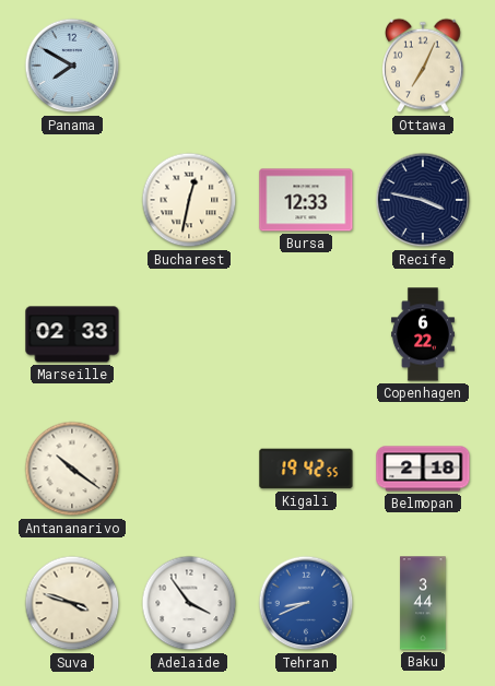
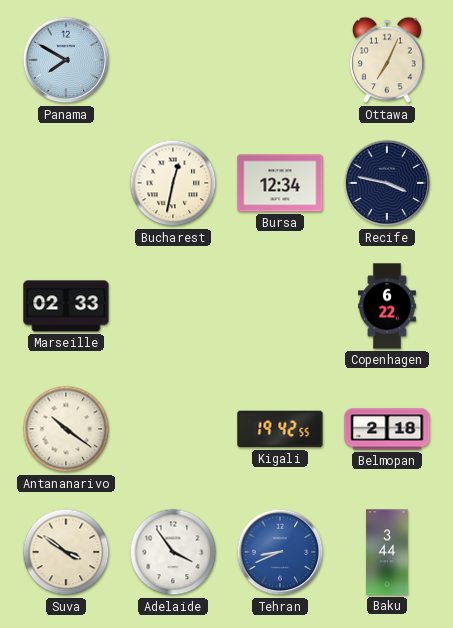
Bursa: 12:33 -> 12:34
Suva: 3:48 -> 3:51
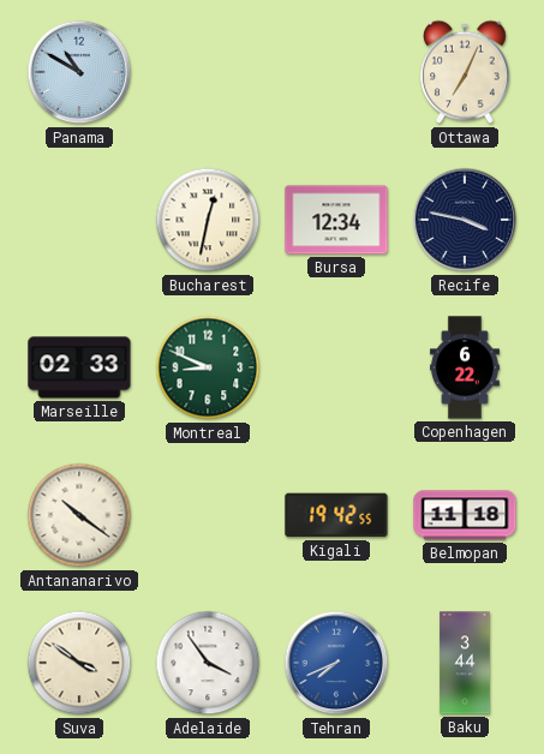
Panama: 7:50 -> 10:50
Montreal: none -> 8:49
Belmopan: 2:18 -> 11:18
Tehran: 8:41 -> 7:41
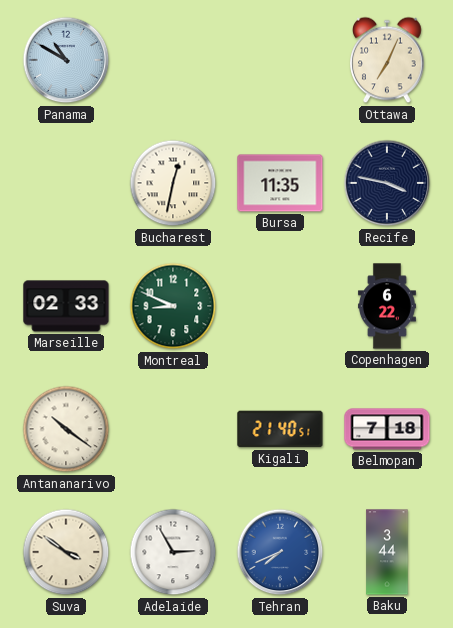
Bursa: 12:34 -> 11:35
Kigali: 19:42 -> 21:40
Belmopan: 11:18 -> 7:18
Adelaide: 3:54 -> 2:55
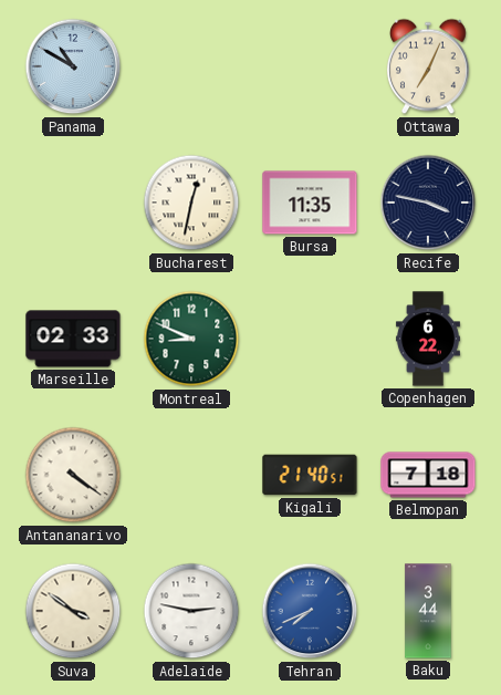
Antananarivo: 10:21 -> 4:21
Adelaide: 2:55 -> 2:47
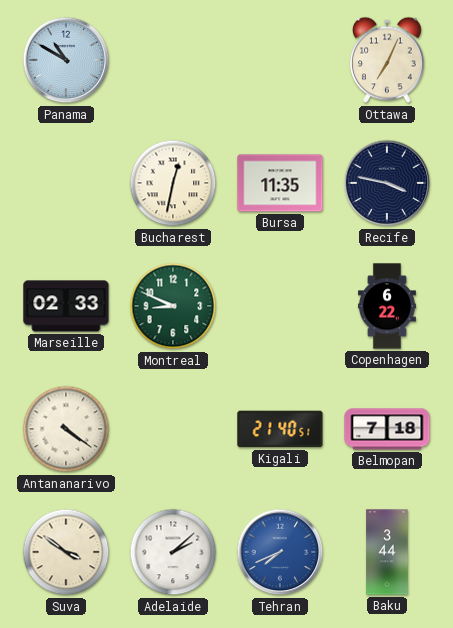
Adelaide: 2:47 -> 2:08
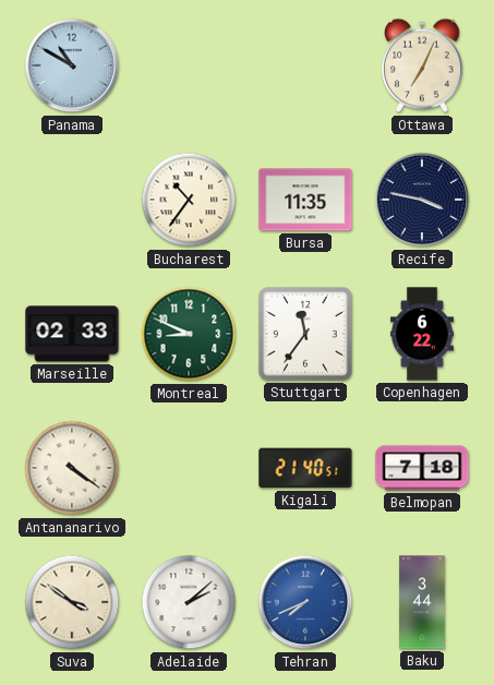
Bucharest: 12:32 -> 10:36
Stuttgart: none -> 11:36
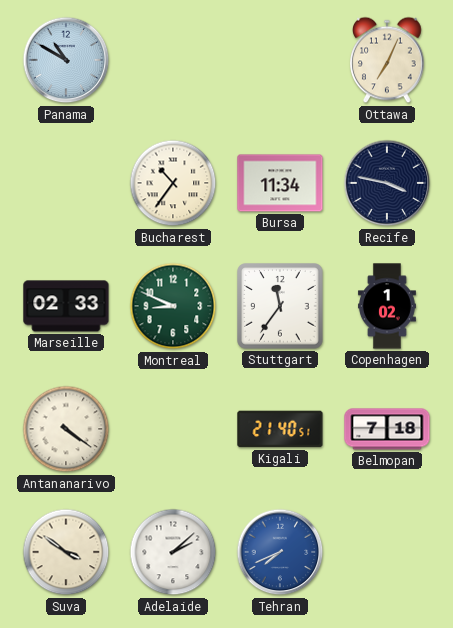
Bursa: 11:35 -> 11:34
Copenhagen: 6:22 -> 1:02
Baku: 3:44 -> none
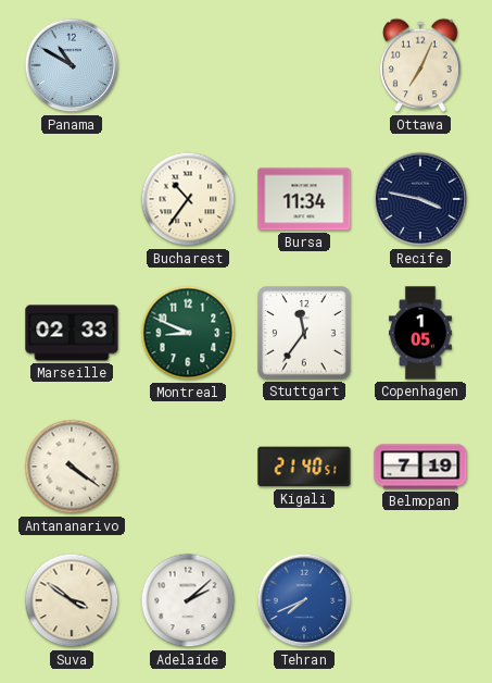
Copenhagen: 1:02 -> 1:05
Belmopan: 7:18 -> 7:19
